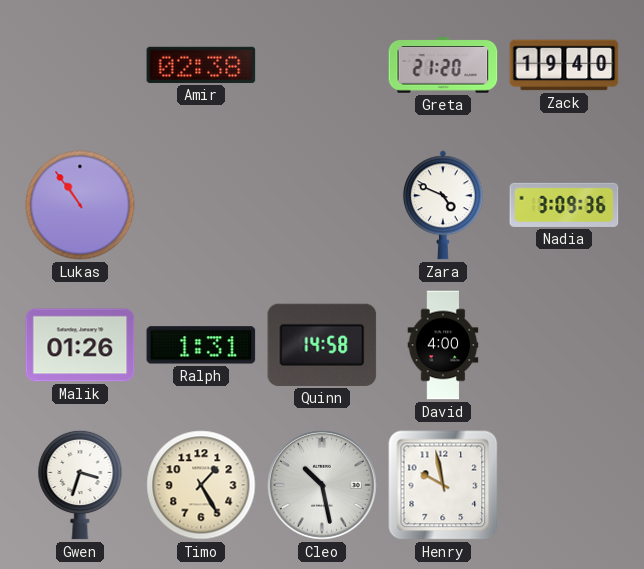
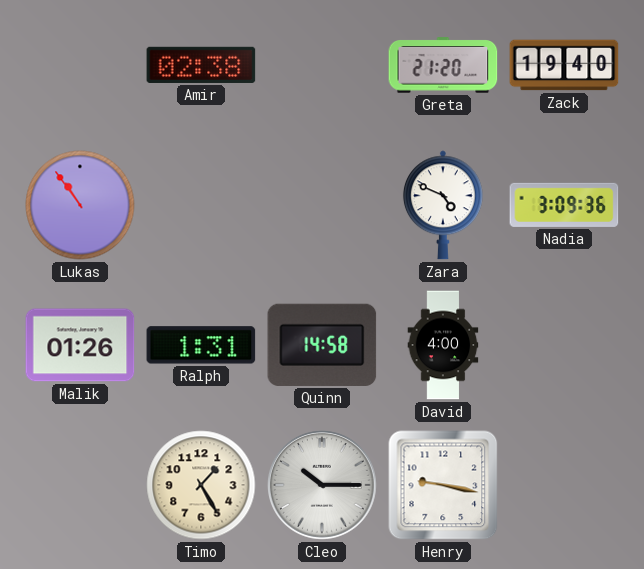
Gwen: 3:33 -> none
Cleo: 10:28 -> 10:15
Henry: 9:58 -> 9:17
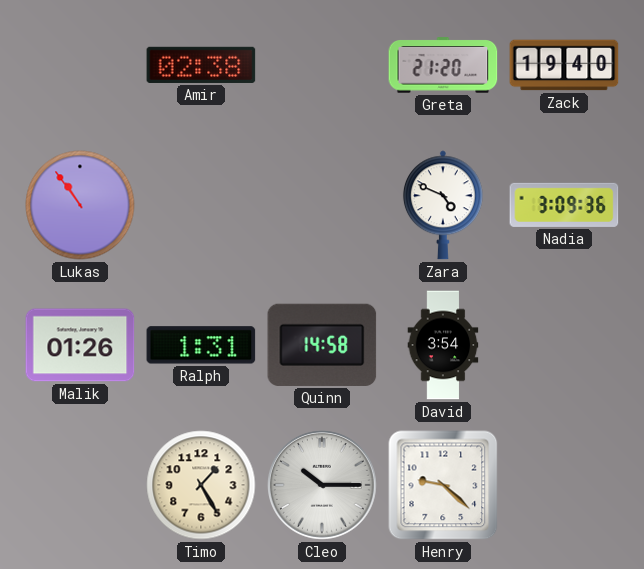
David: 4:00 -> 3:54
Henry: 9:17 -> 9:22
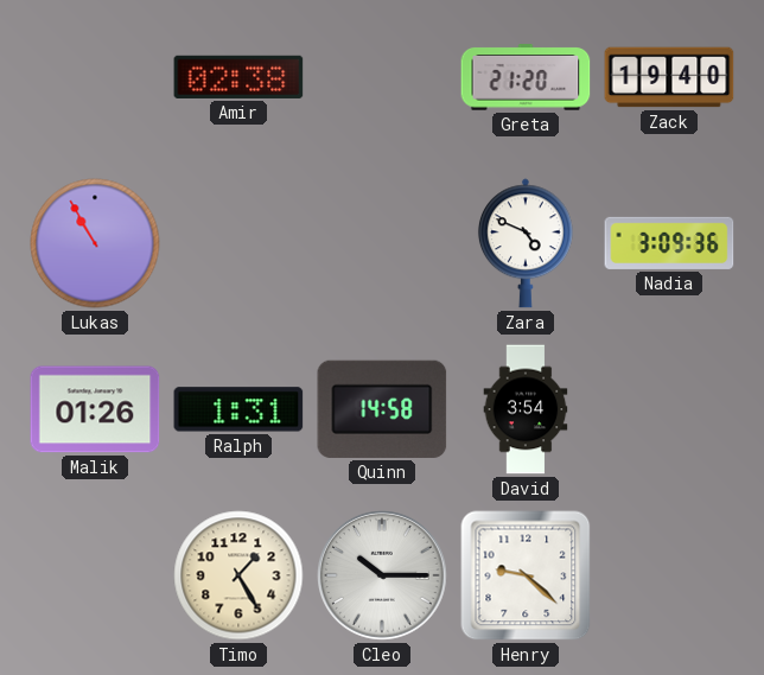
Lukas: 10:54 -> 10:55
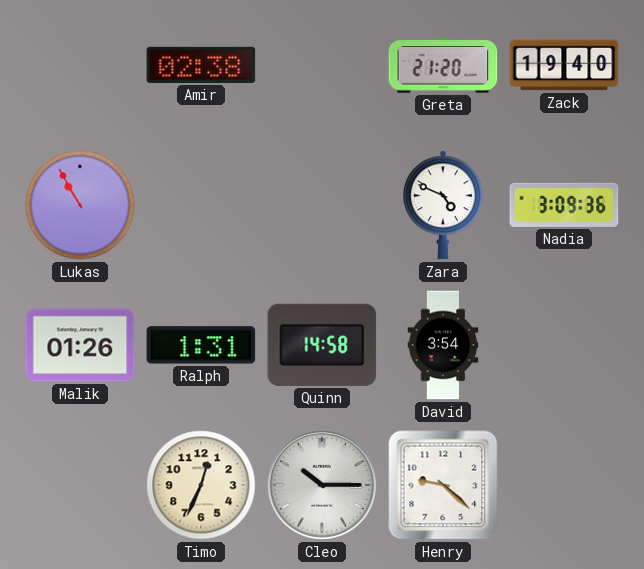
Timo: 1:25 -> 12:34
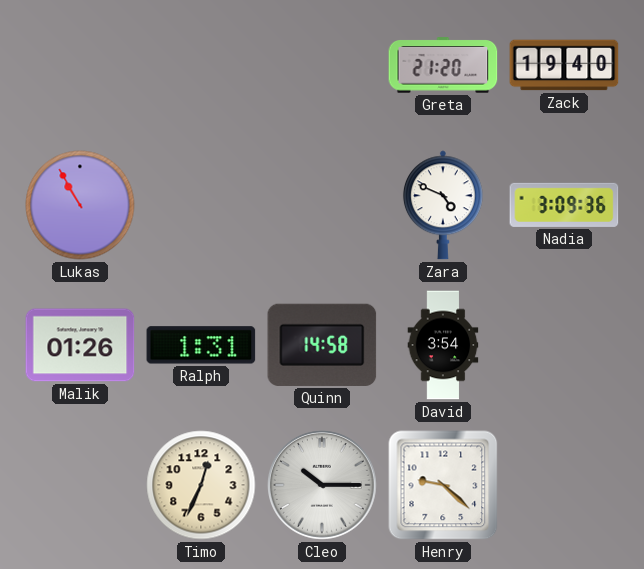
Amir: 02:38 -> none
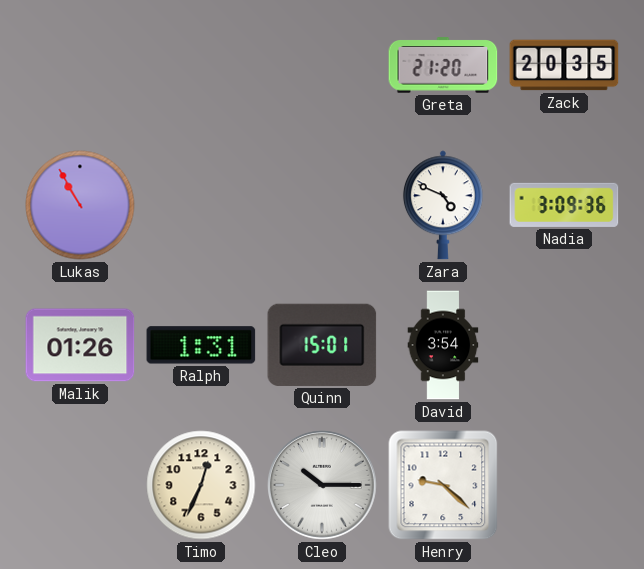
Zack: 19:40 -> 20:35
Quinn: 14:58 -> 15:01
